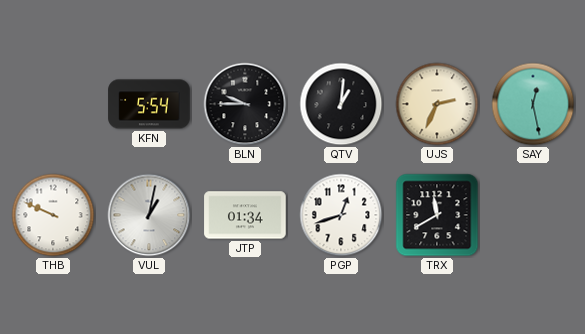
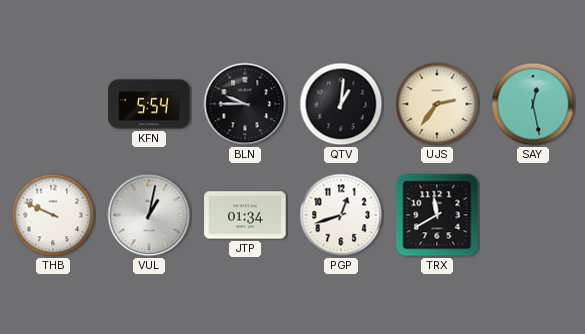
UJS: 2:34 -> 2:36
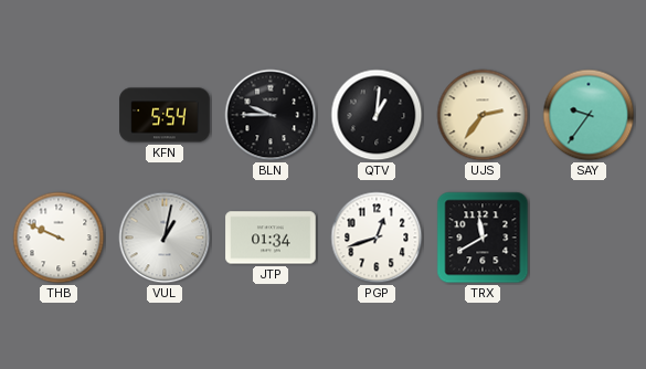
SAY: 12:28 -> 9:36
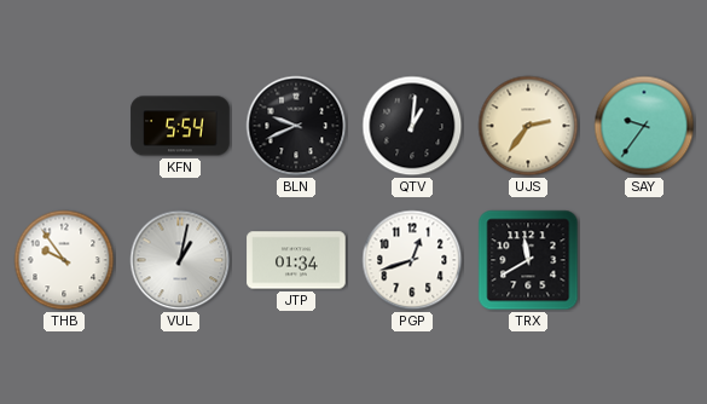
BLN: 9:45 -> 9:41
THB: 9:49 -> 9:54
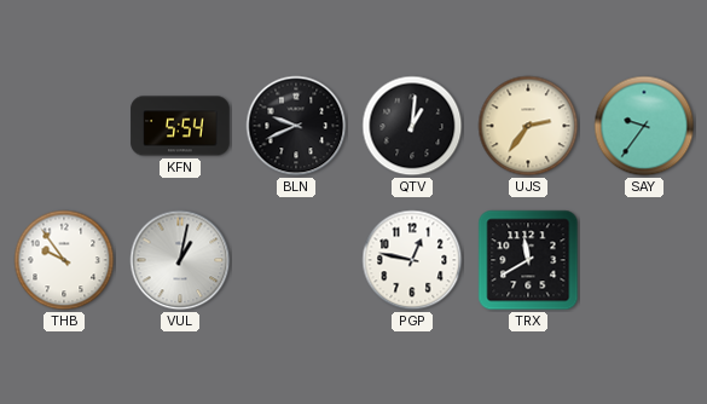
JTP: 01:34 -> none
PGP: 12:42 -> 12:47
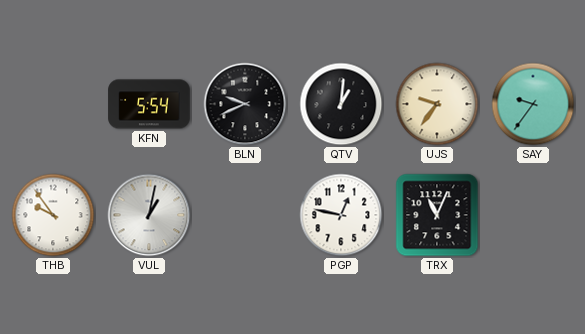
UJS: 2:36 -> 9:36
TRX: 11:40 -> 11:04
